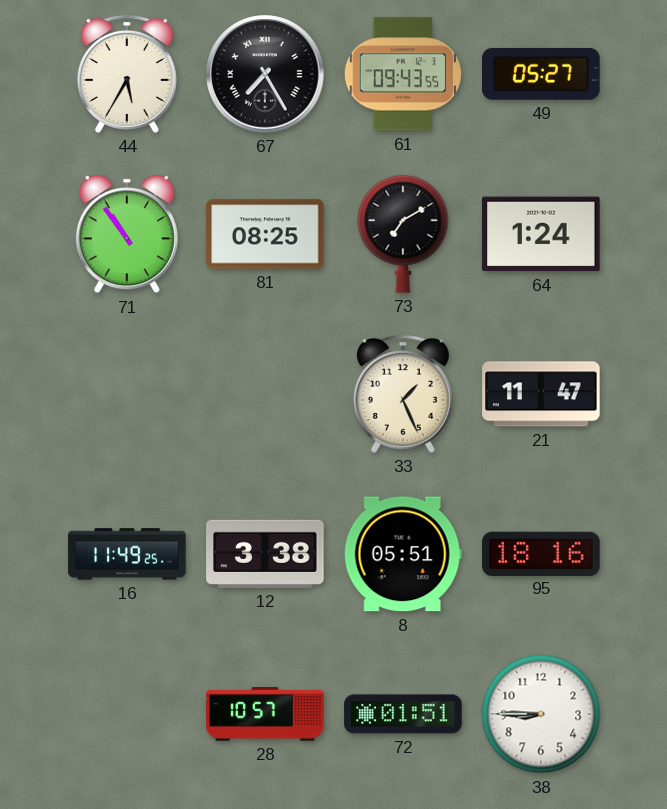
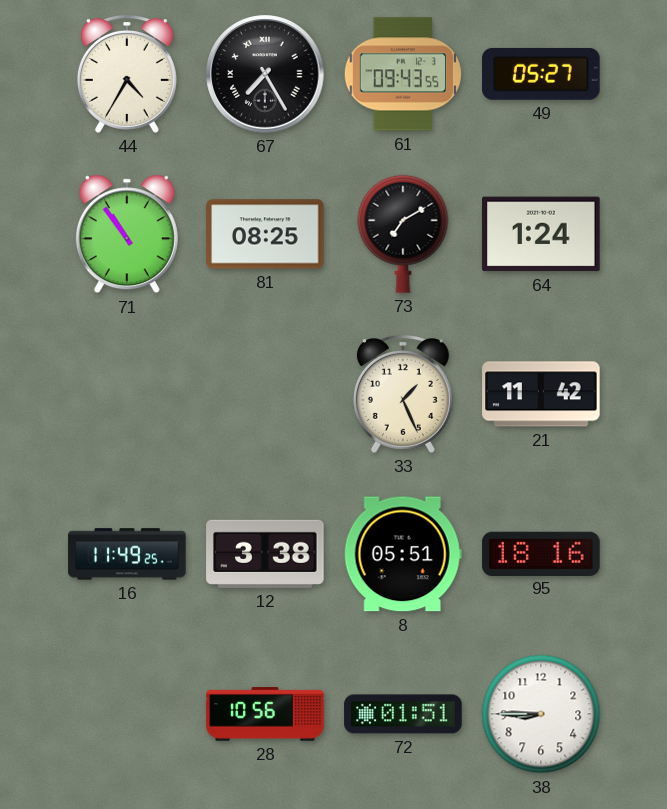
44: 5:35 -> 4:35
21: 11:47 -> 11:42
28: 10:57 -> 10:56
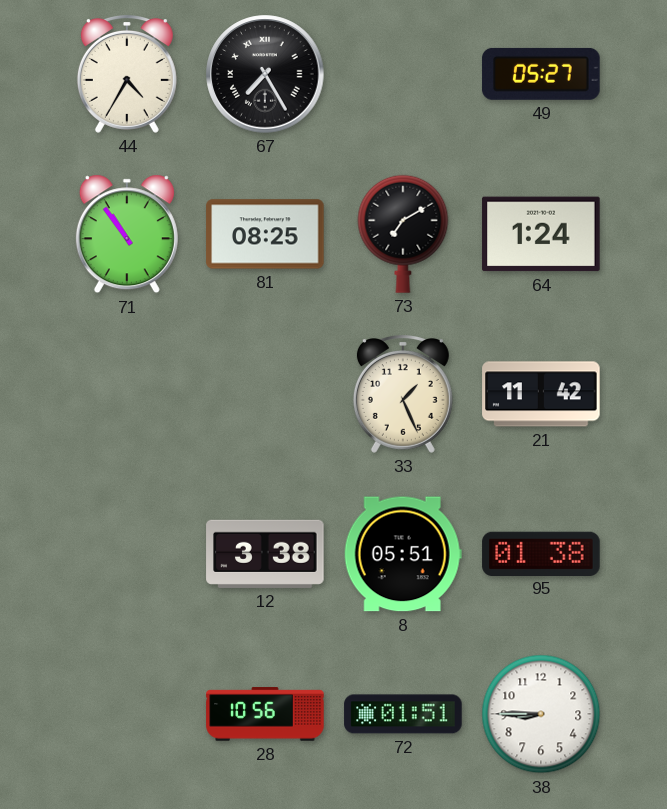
61: 09:43 -> none
16: 11:49 -> none
95: 18:16 -> 01:38
